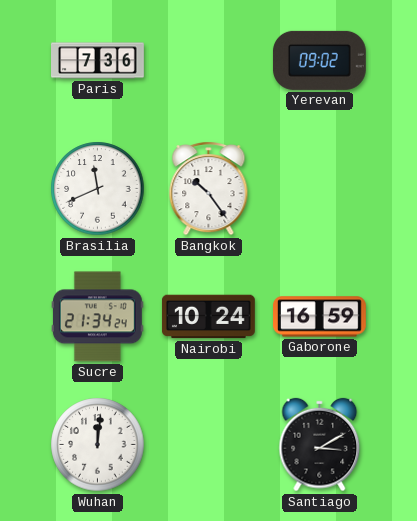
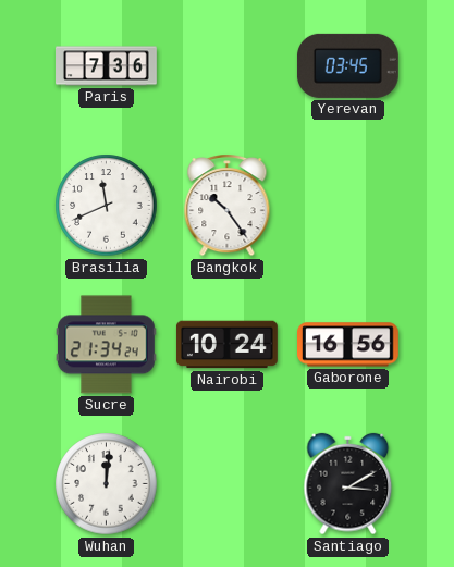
Yerevan: 09:02 -> 03:45
Gaborone: 16:59 -> 16:56
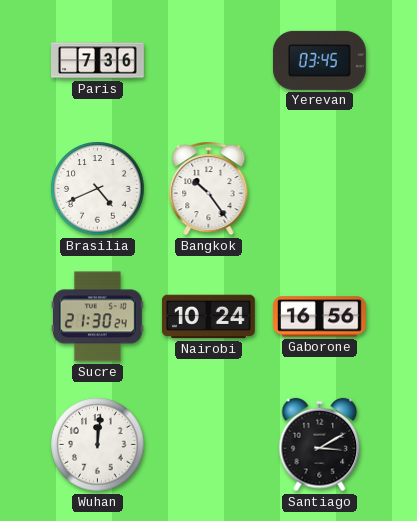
Brasilia: 11:41 -> 4:41
Sucre: 21:34 -> 21:30
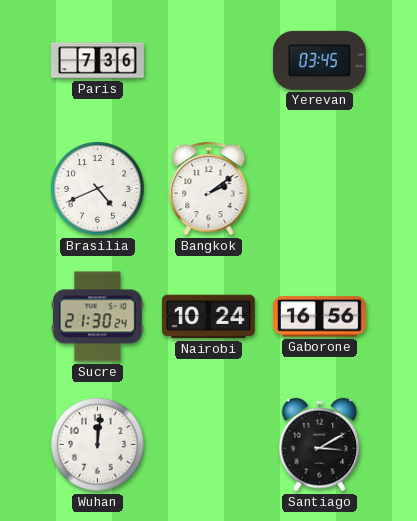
Bangkok: 10:24 -> 2:09
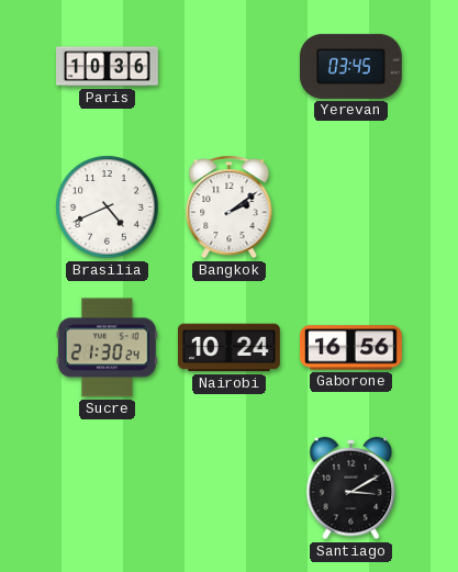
Paris: 7:36 -> 10:36
Wuhan: 12:01 -> none
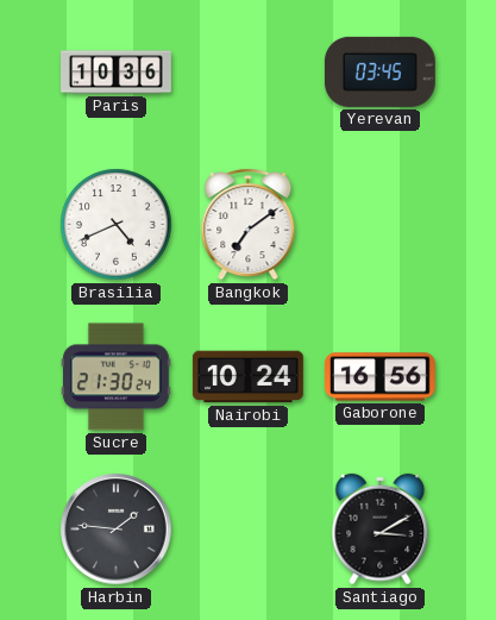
Bangkok: 2:09 -> 7:09
Harbin: none -> 1:46
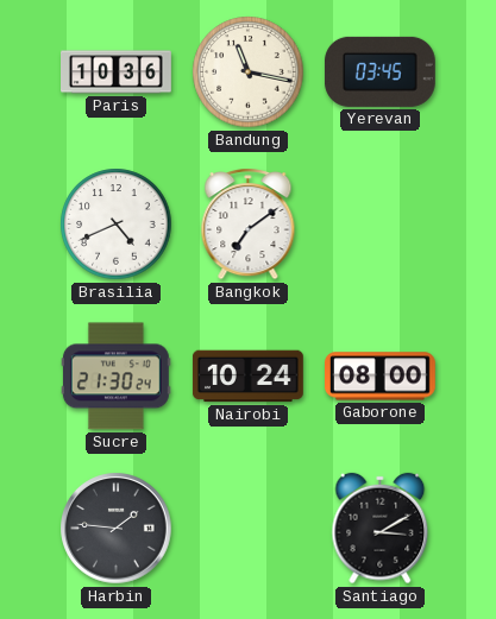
Bandung: none -> 11:17
Gaborone: 16:56 -> 08:00
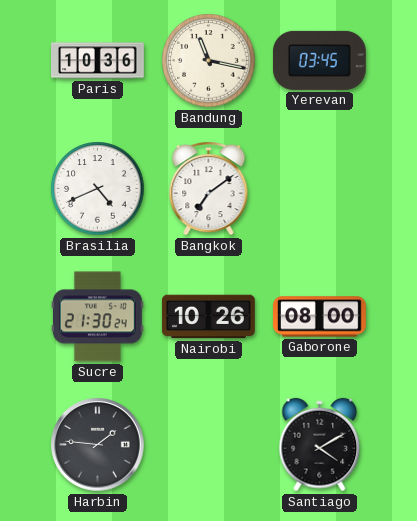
Nairobi: 10:24 -> 10:26
Santiago: 3:10 -> 4:10
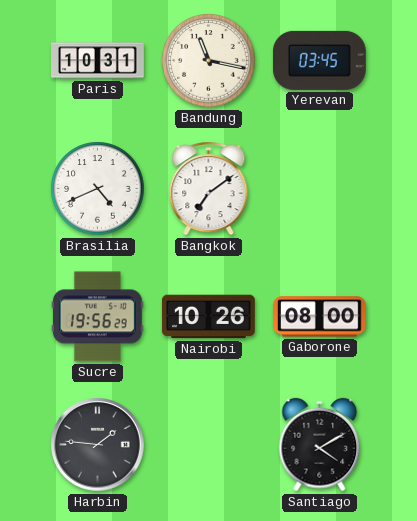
Paris: 10:36 -> 10:31
Sucre: 21:30 -> 19:56
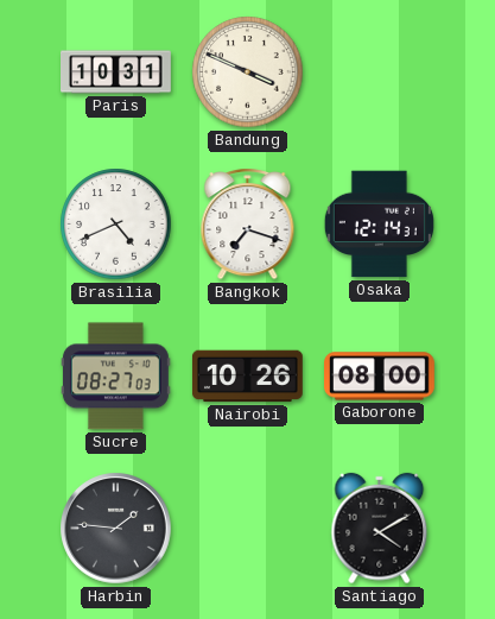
Bandung: 11:17 -> 3:49
Yerevan: 03:45 -> none
Bangkok: 7:09 -> 7:18
Osaka: none -> 12:14
Sucre: 19:56 -> 08:27
